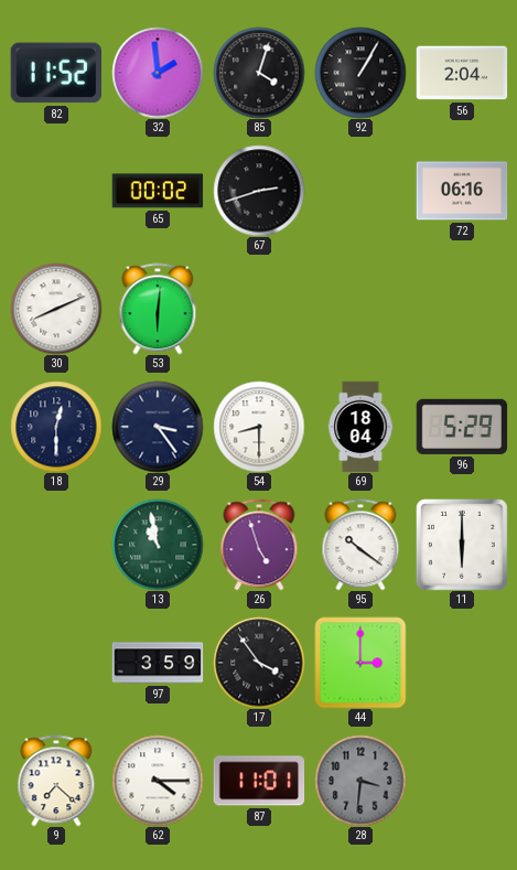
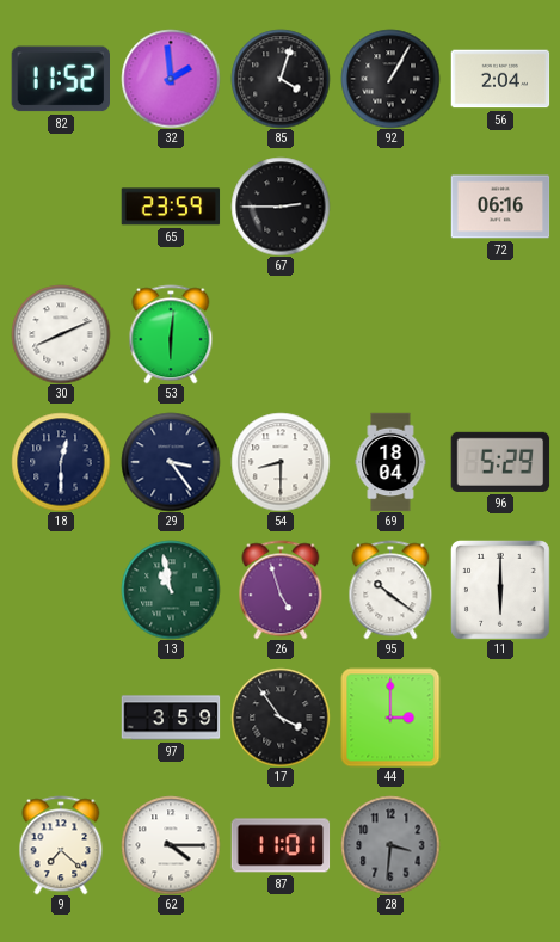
65: 00:02 -> 23:59
67: 2:42 -> 2:45
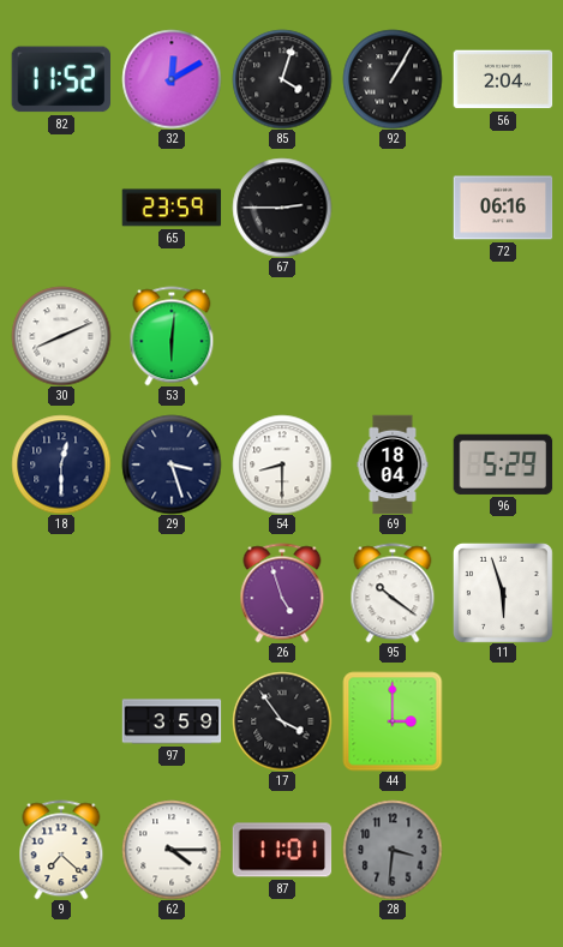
32: 1:59 -> 12:10
29: 3:24 -> 3:27
13: 10:58 -> none
11: 6:00 -> 5:57
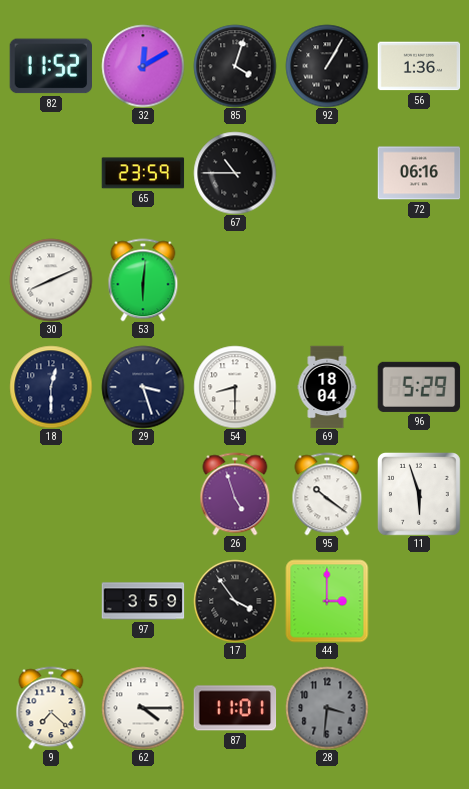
56: 2:04 -> 1:36
67: 2:45 -> 10:45
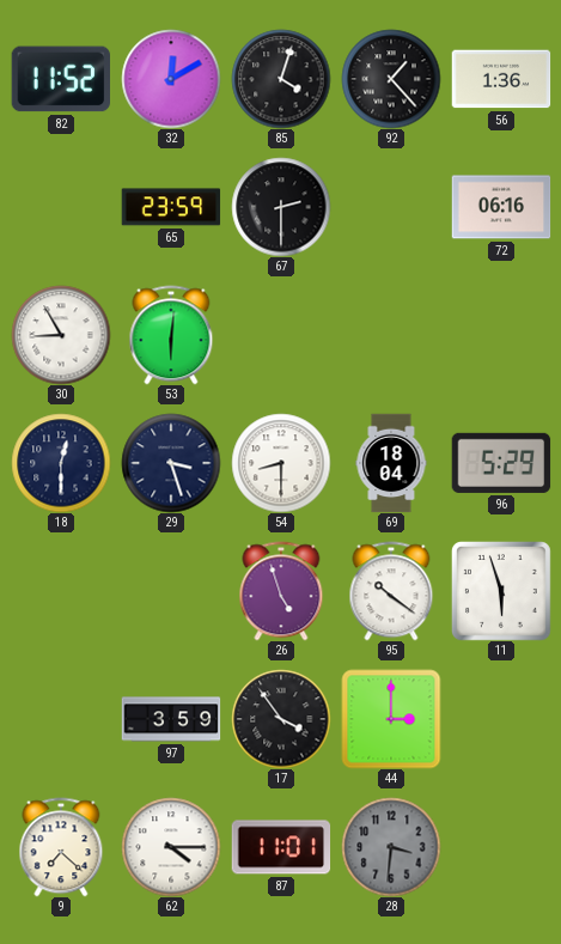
92: 1:05 -> 1:23
67: 10:45 -> 2:30
30: 8:11 -> 8:55
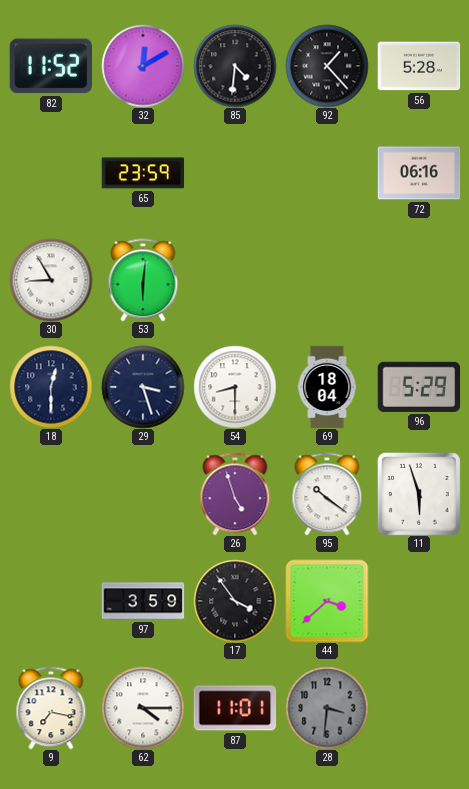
85: 4:03 -> 4:31
56: 1:36 -> 5:28
67: 2:30 -> none
44: 3:00 -> 3:38
9: 7:22 -> 7:17
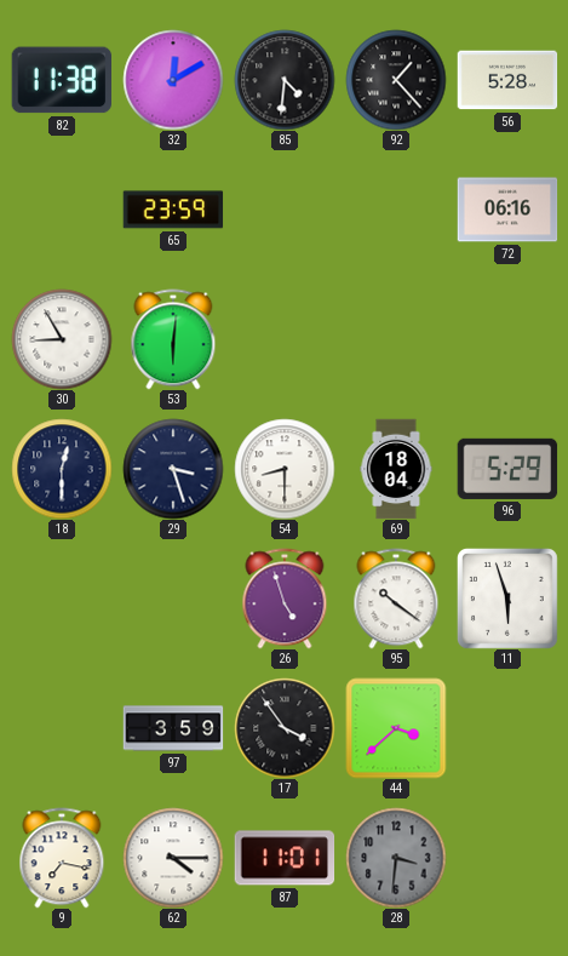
82: 11:52 -> 11:38
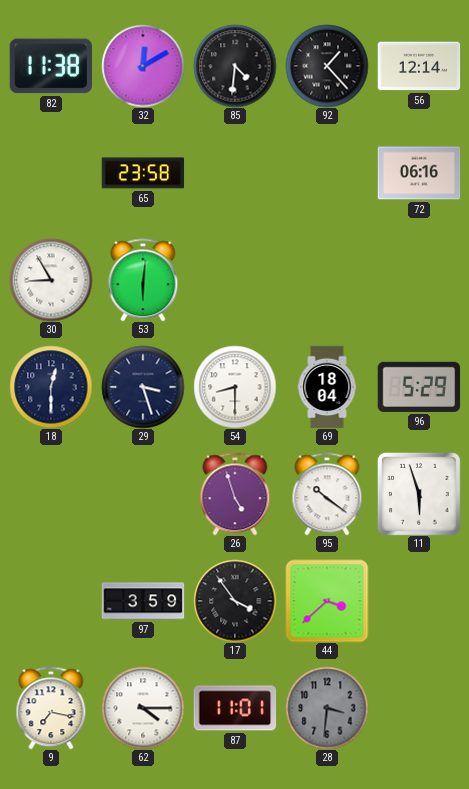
56: 5:28 -> 12:14
65: 23:59 -> 23:58
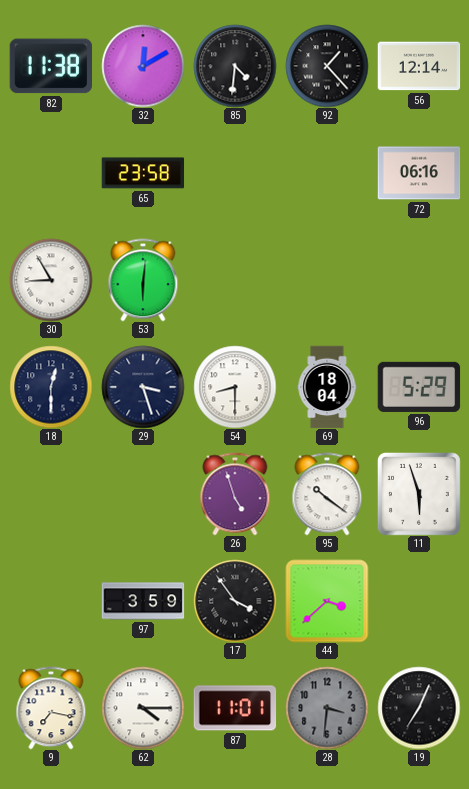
19: none -> 7:04
